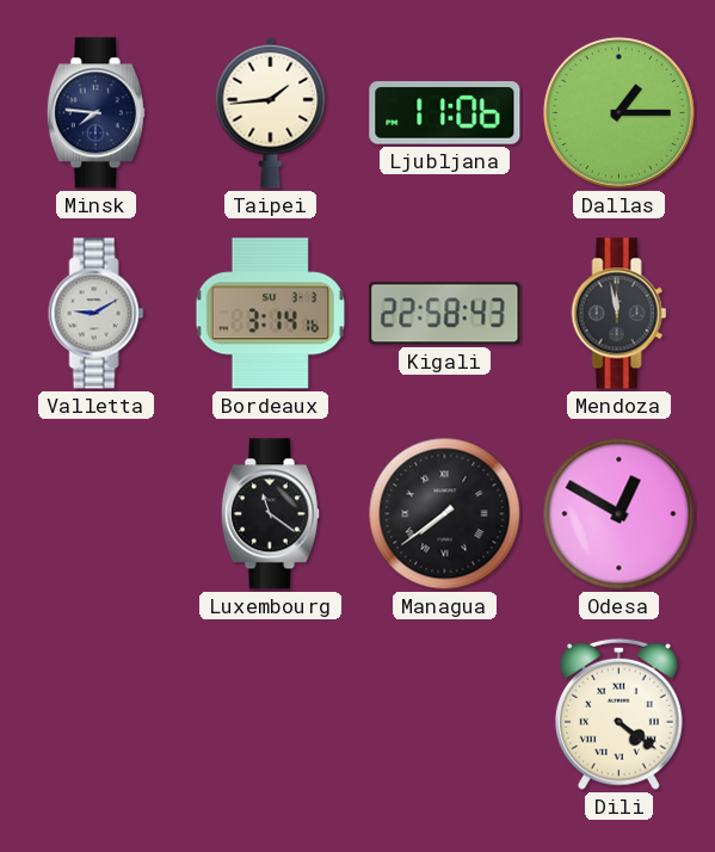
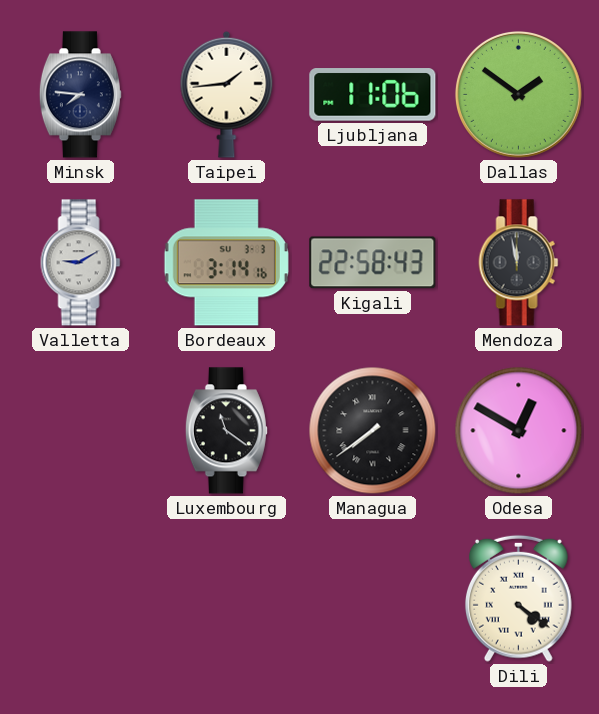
Dallas: 1:15 -> 1:51
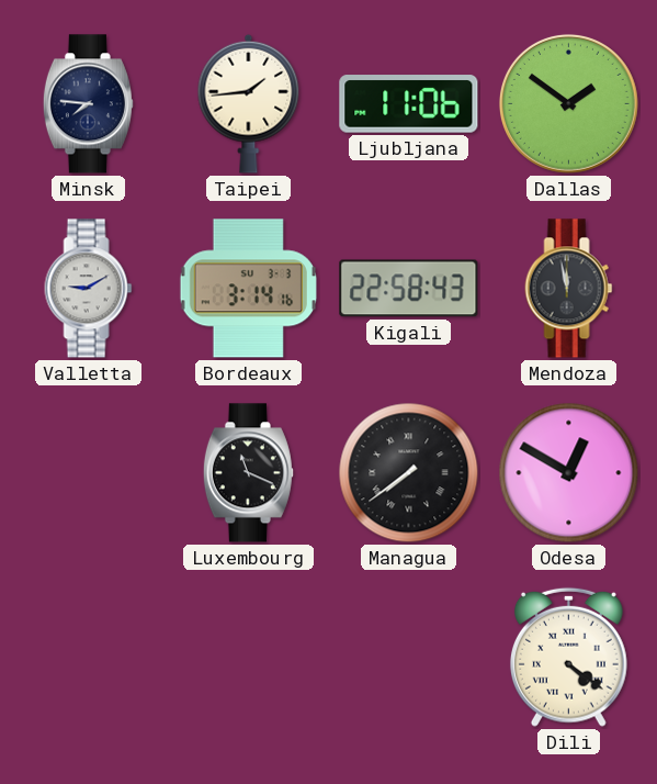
Luxembourg: 11:21 -> 11:19
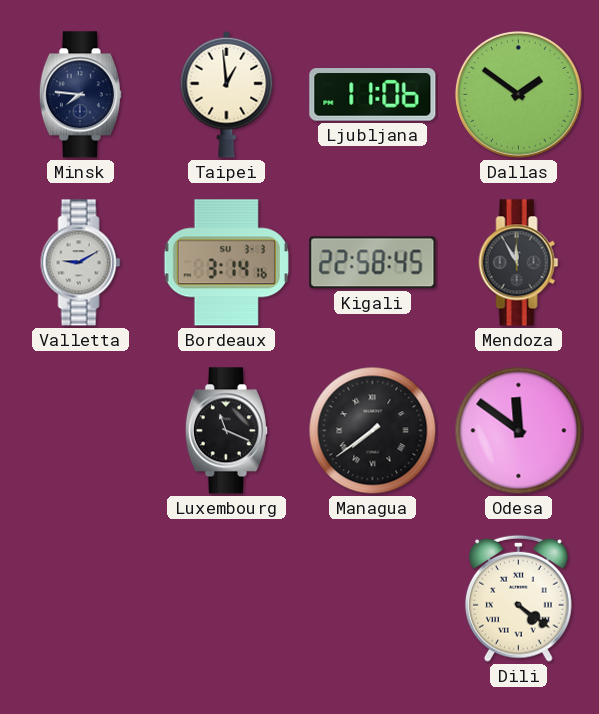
Taipei: 1:44 -> 12:59
Kigali: 22:58:43 -> 22:58:45
Mendoza: 11:58 -> 11:55
Odesa: 12:50 -> 11:51
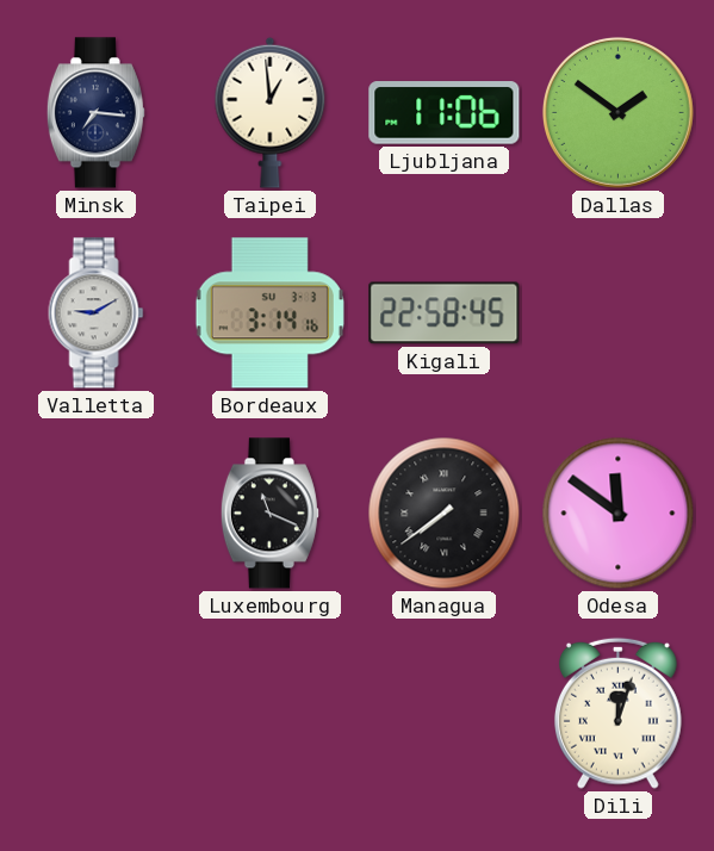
Minsk: 7:46 -> 7:16
Mendoza: 11:55 -> none
Dili: 4:21 -> 12:03
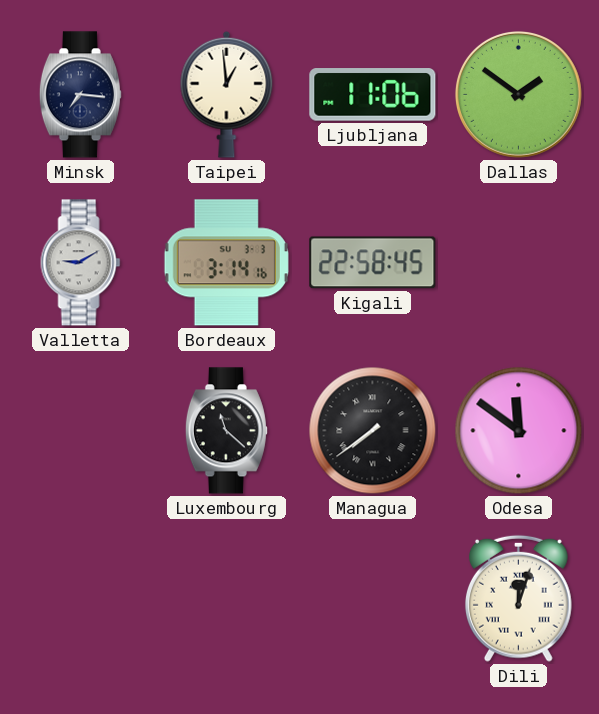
Luxembourg: 11:19 -> 11:22
